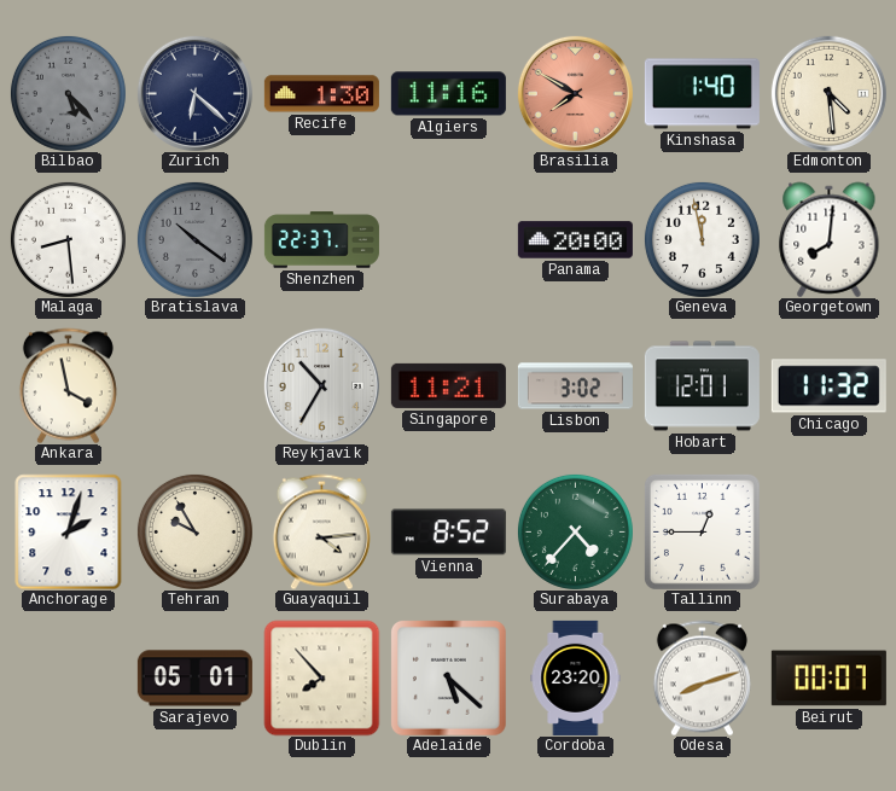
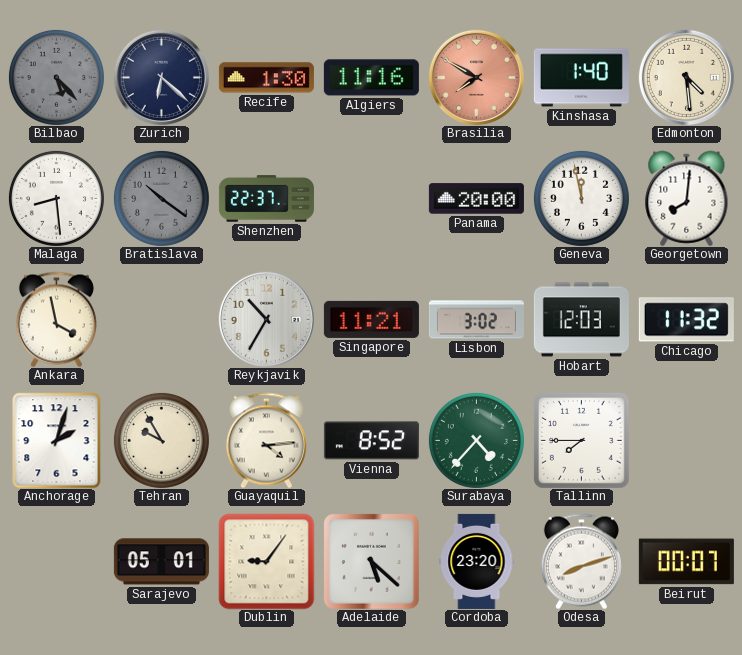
Hobart: 12:01 -> 12:03
Tallinn: 12:45 -> 7:45
Dublin: 7:53 -> 9:06
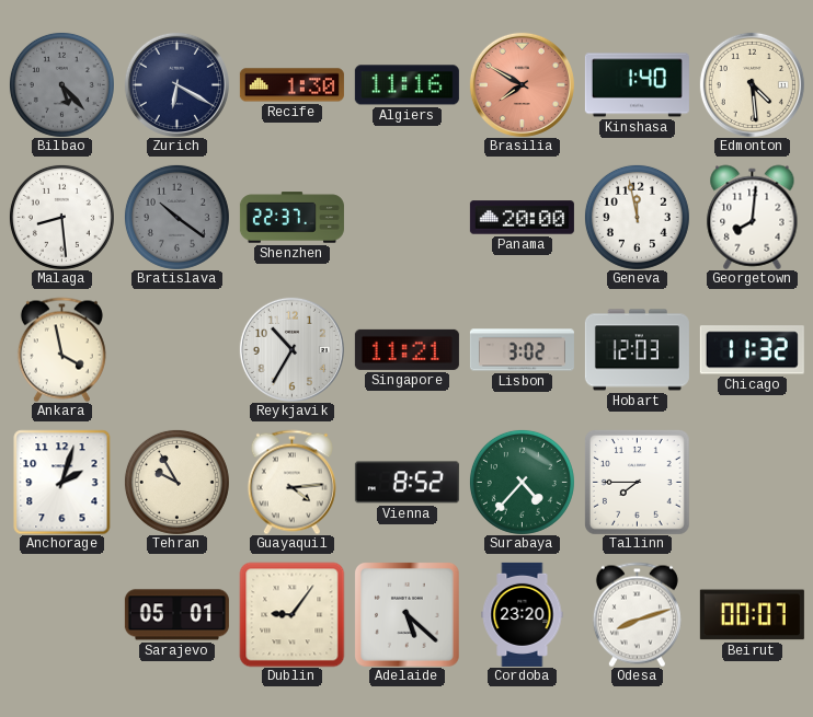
Zurich: 6:22 -> 6:20
